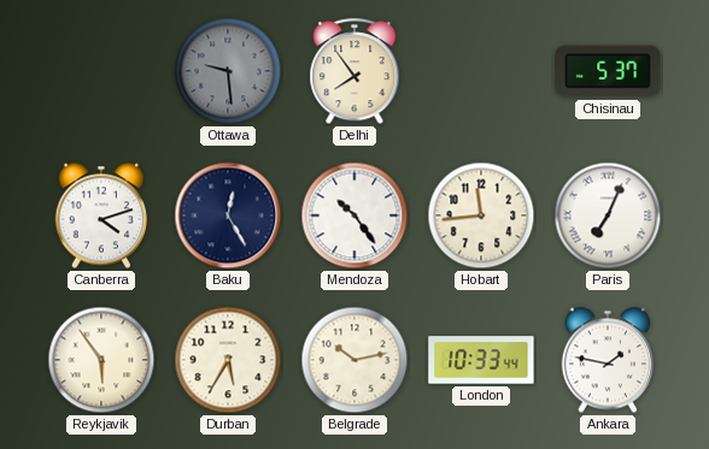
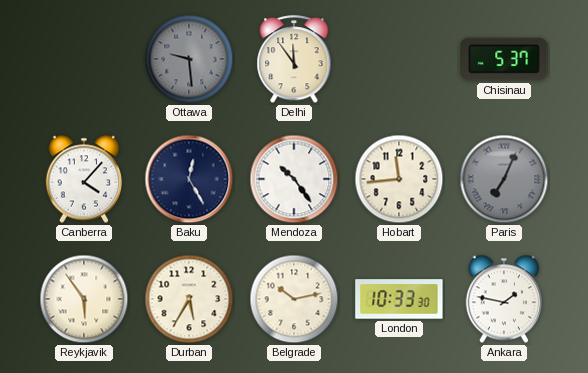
Delhi: 7:54 -> 11:54
Canberra: 4:12 -> 4:07
Paris dial: white -> grey
London: 10:33:44 -> 10:33:30
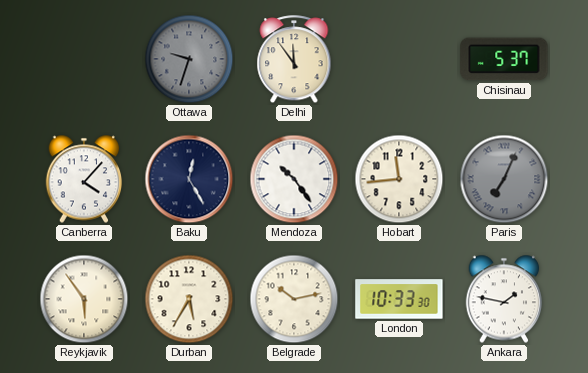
Ottawa: 9:29 -> 9:33
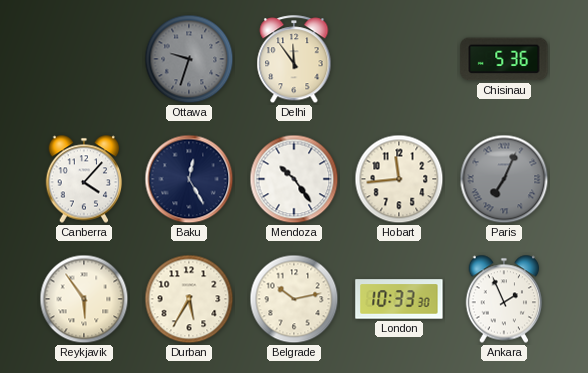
Chisinau: 5:37 -> 5:36
Ankara: 1:47 -> 1:56
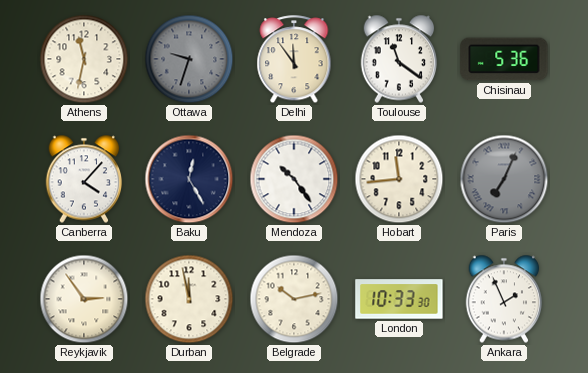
Athens: none -> 11:32
Toulouse: none -> 11:21
Reykjavik: 5:54 -> 2:54
Durban: 5:35 -> 11:58
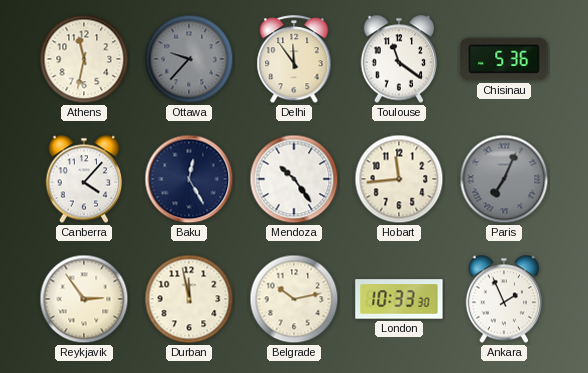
Ottawa: 9:33 -> 9:37
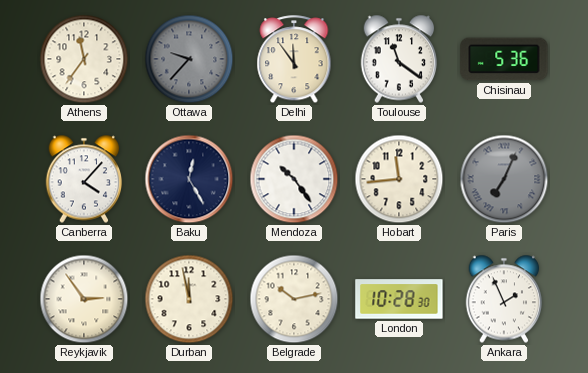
Athens: 11:32 -> 11:36
London: 10:33 -> 10:28
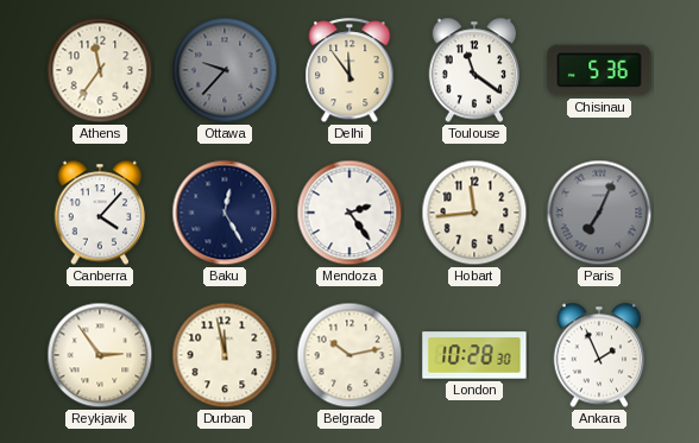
Mendoza: 10:24 -> 2:24
